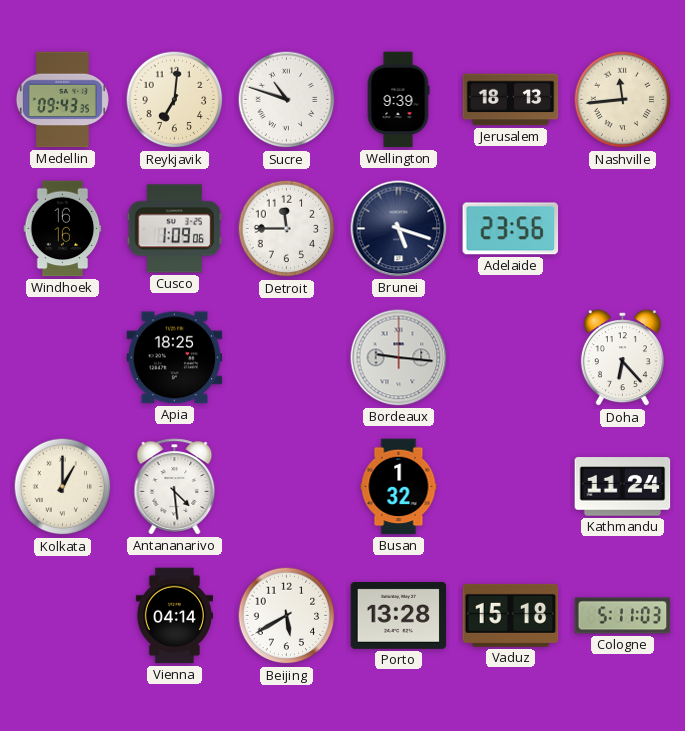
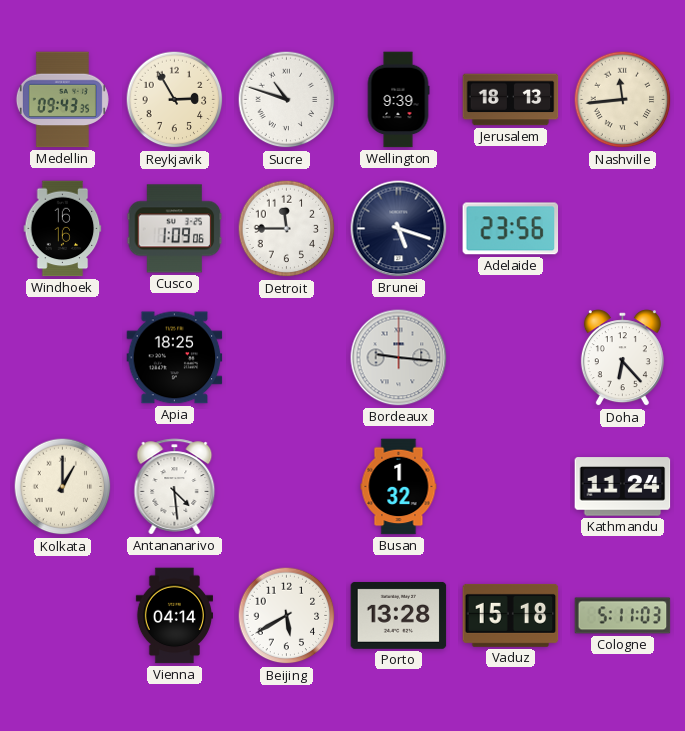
Reykjavik: 7:01 -> 2:55
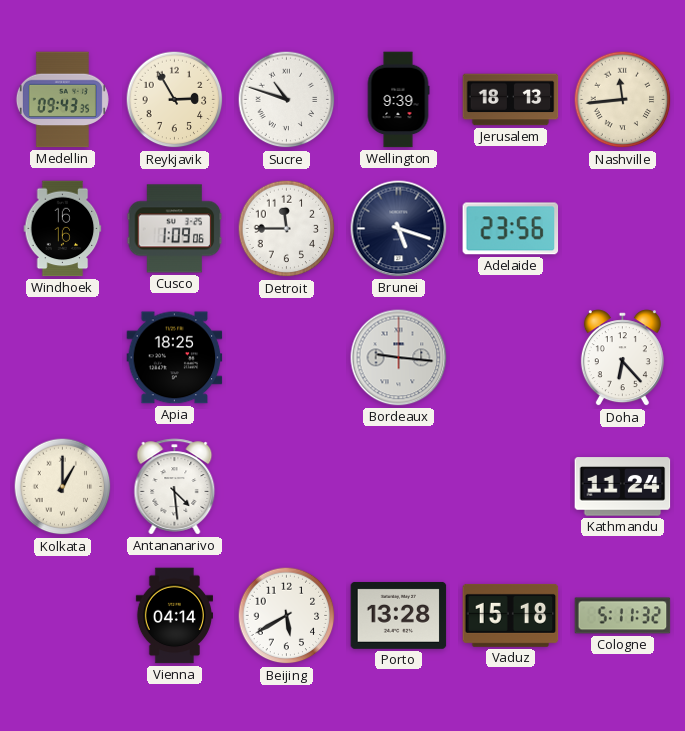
Busan: 1:32 -> none
Cologne: 5:11:03 -> 5:11:32
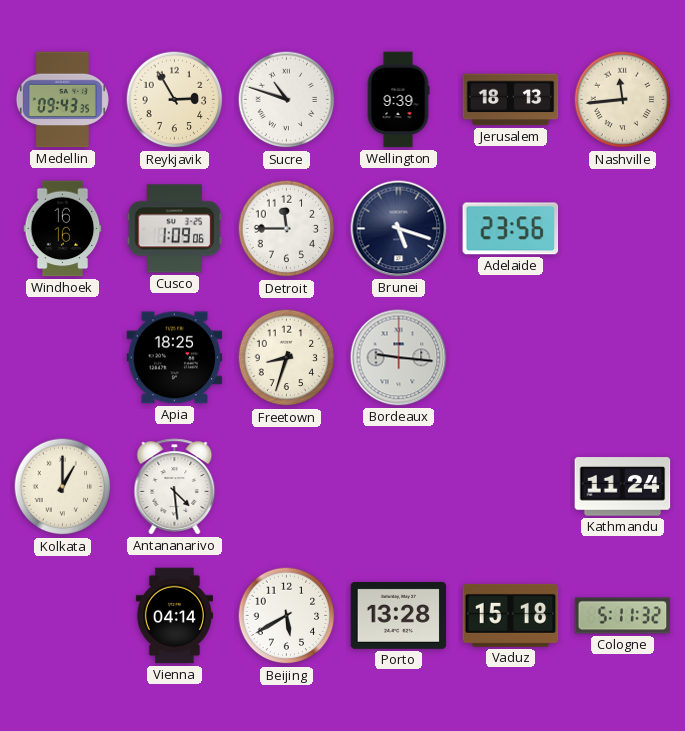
Freetown: none -> 8:33
Doha: 6:23 -> none
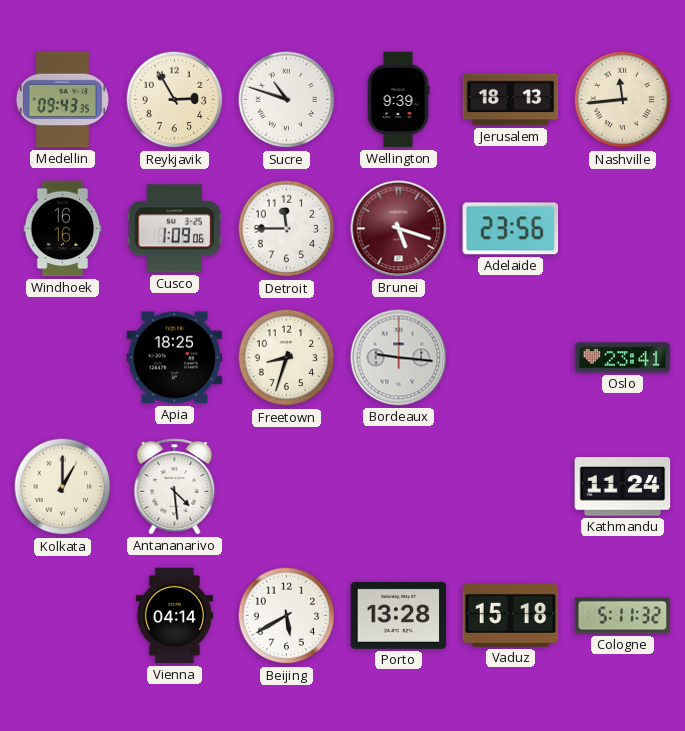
Brunei dial: navy -> burgundy
Oslo: none -> 23:41
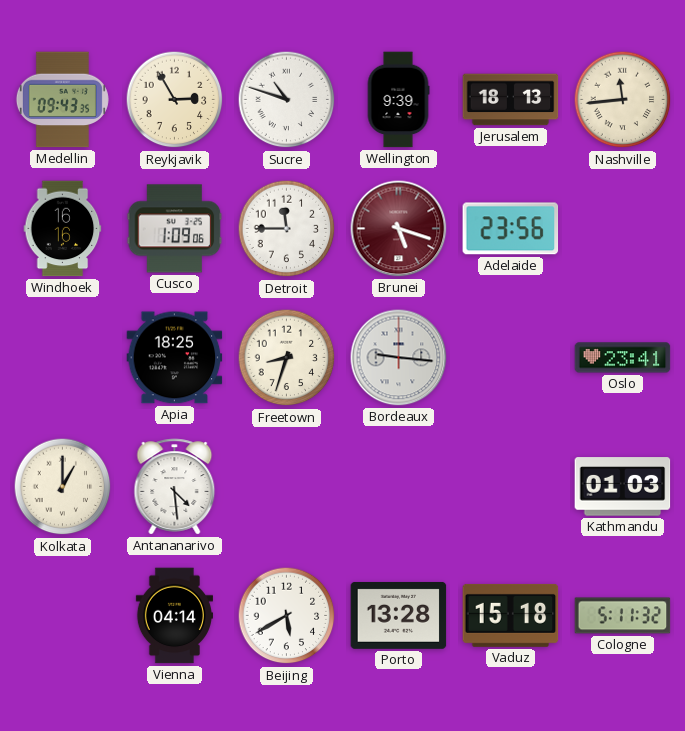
Kathmandu: 11:24 -> 01:03
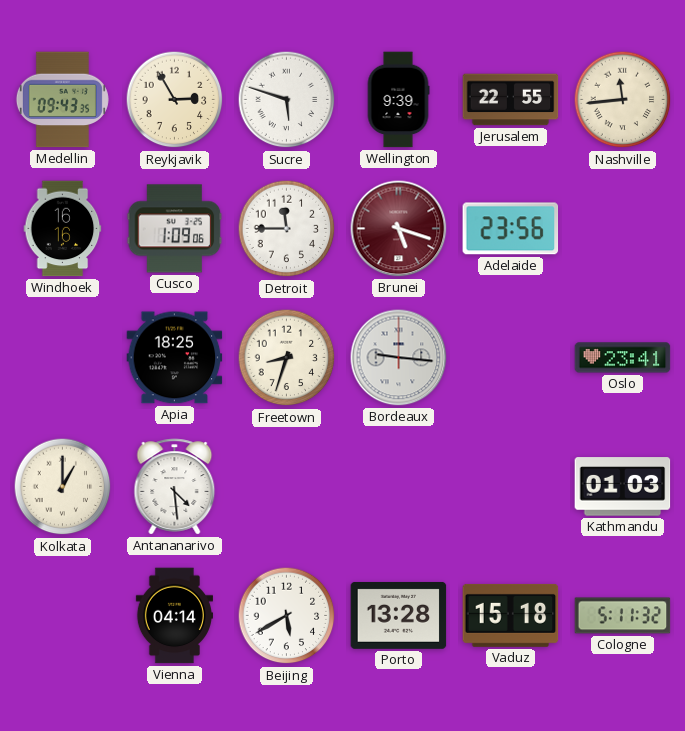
Sucre: 10:48 -> 5:48
Jerusalem: 18:13 -> 22:55
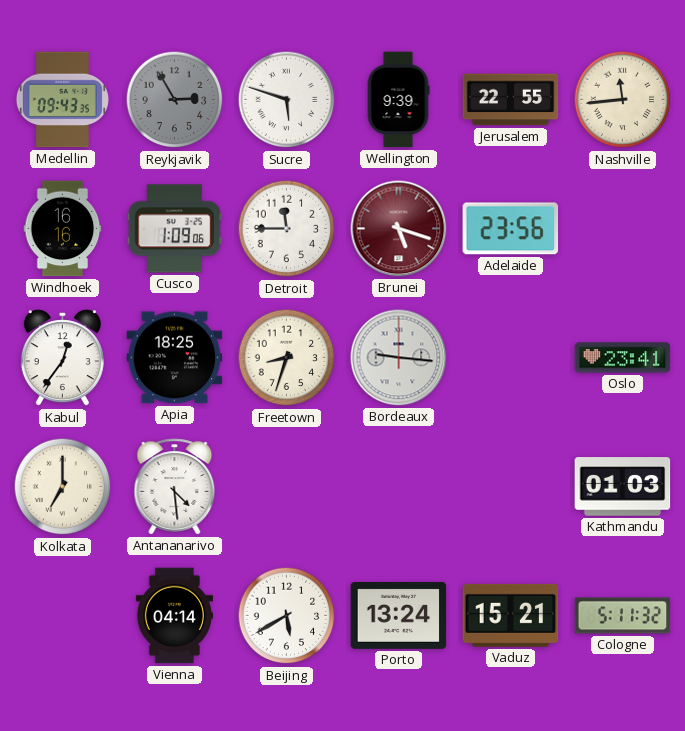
Reykjavik dial: cream -> grey
Kabul: none -> 12:36
Kolkata: 1:00 -> 7:00
Porto: 13:28 -> 13:24
Vaduz: 15:18 -> 15:21
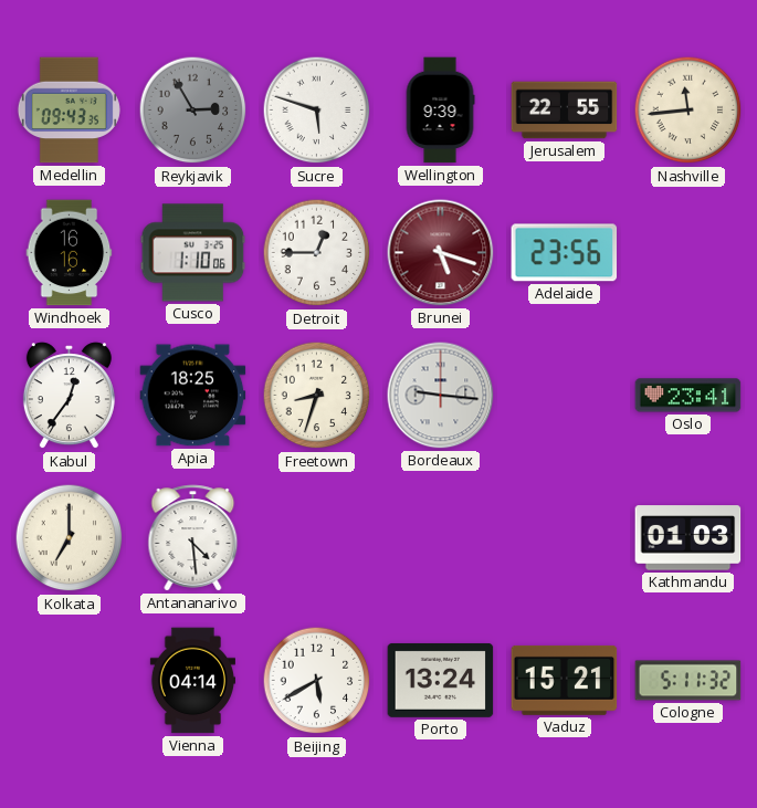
Cusco: 1:09 -> 1:10
Detroit: 11:45 -> 12:45
